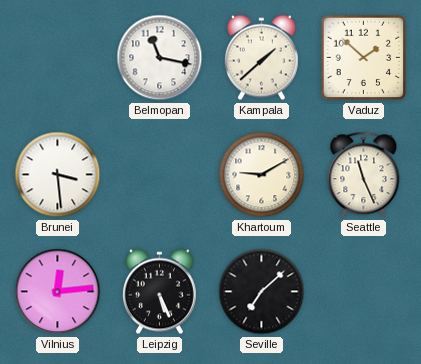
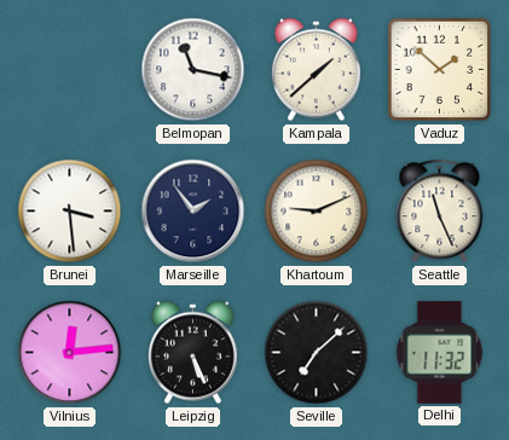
Marseille: none -> 1:54
Khartoum: 9:10 -> 9:11
Delhi: none -> 11:32
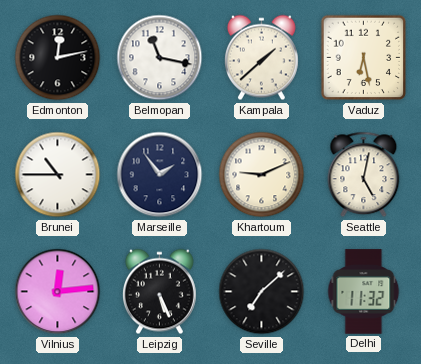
Edmonton: none -> 12:13
Vaduz: 1:52 -> 6:28
Brunei: 3:29 -> 10:45
Seattle: 11:26 -> 5:02
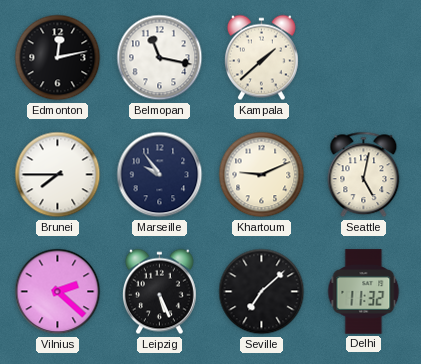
Vaduz: 6:28 -> none
Brunei: 10:45 -> 7:45
Marseille: 1:54 -> 9:54
Vilnius: 12:14 -> 2:22
